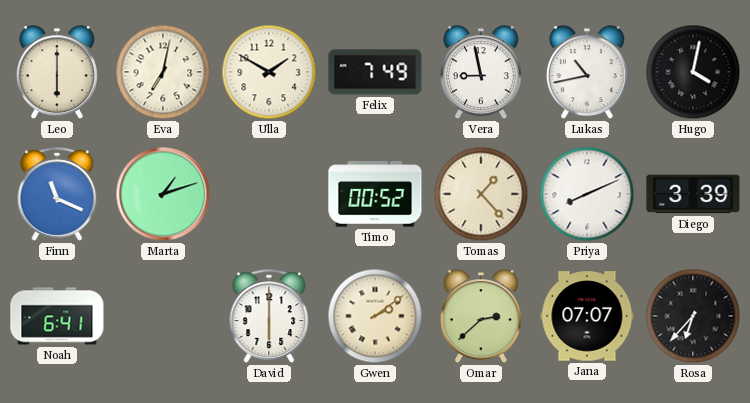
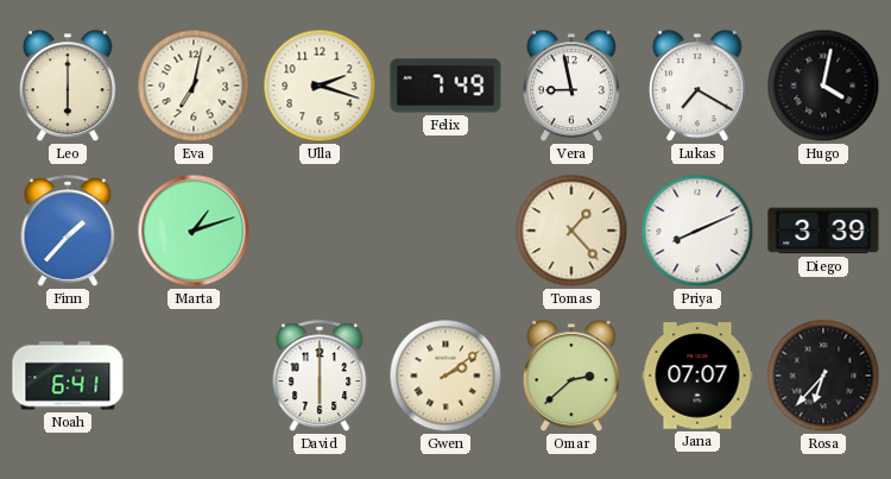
Ulla: 1:50 -> 2:18
Lukas: 10:43 -> 7:20
Finn: 11:19 -> 1:37
Timo: 00:52 -> none
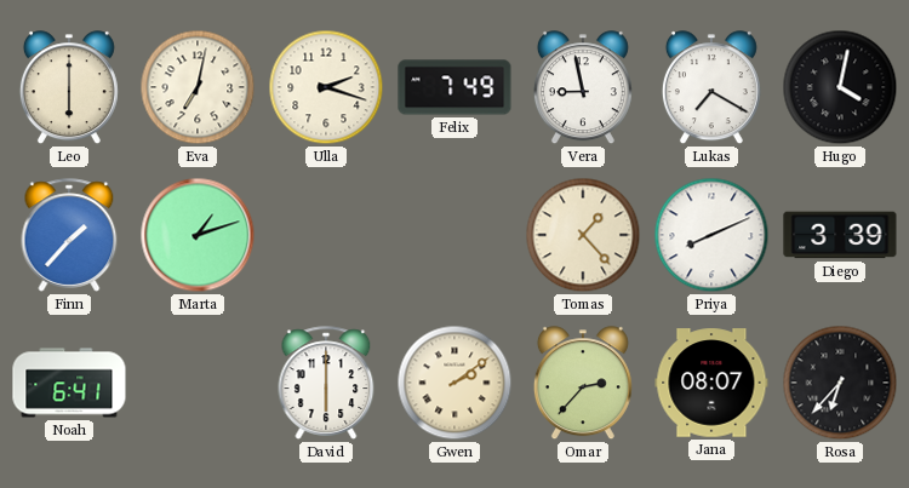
Omar: 2:38 -> 2:37
Jana: 07:07 -> 08:07
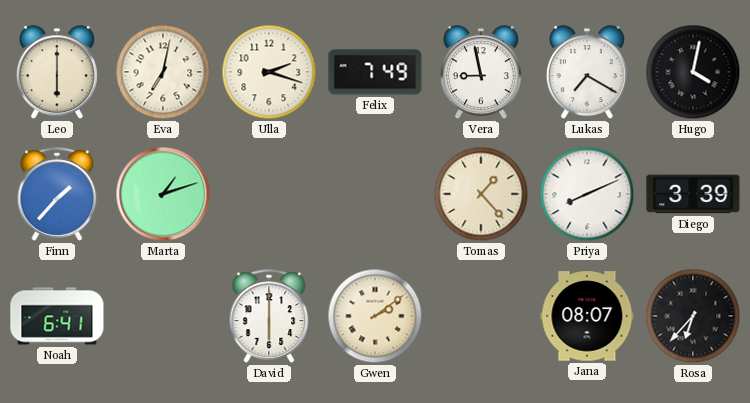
Omar: 2:37 -> none
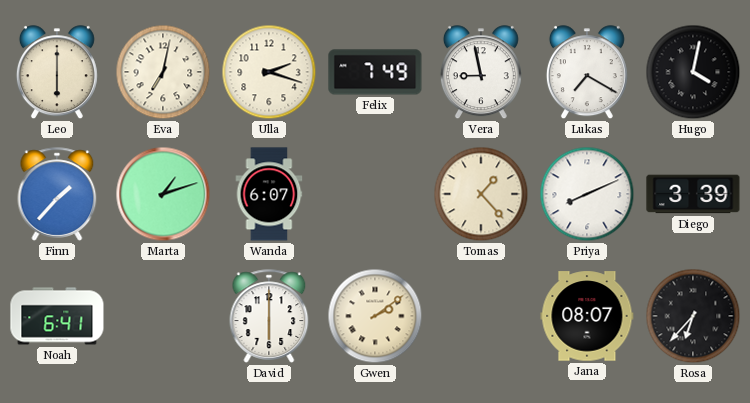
Wanda: none -> 6:07
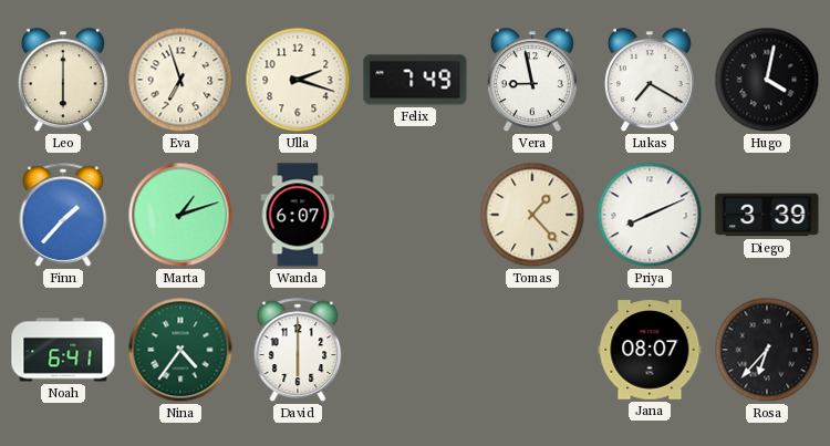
Eva: 7:02 -> 6:57
Nina: none -> 4:36
Gwen: 2:09 -> none
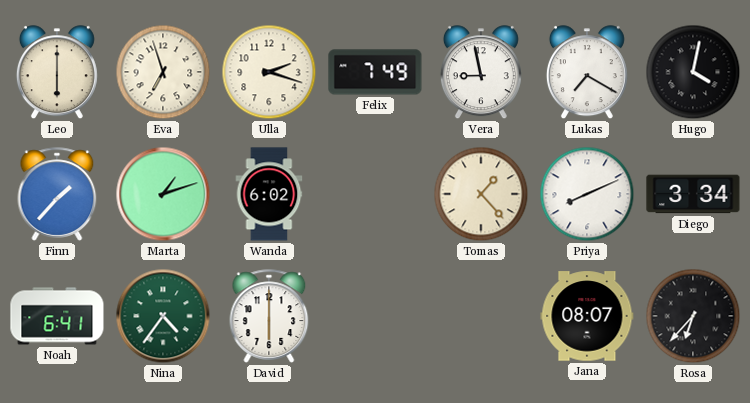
Wanda: 6:07 -> 6:02
Diego: 3:39 -> 3:34
